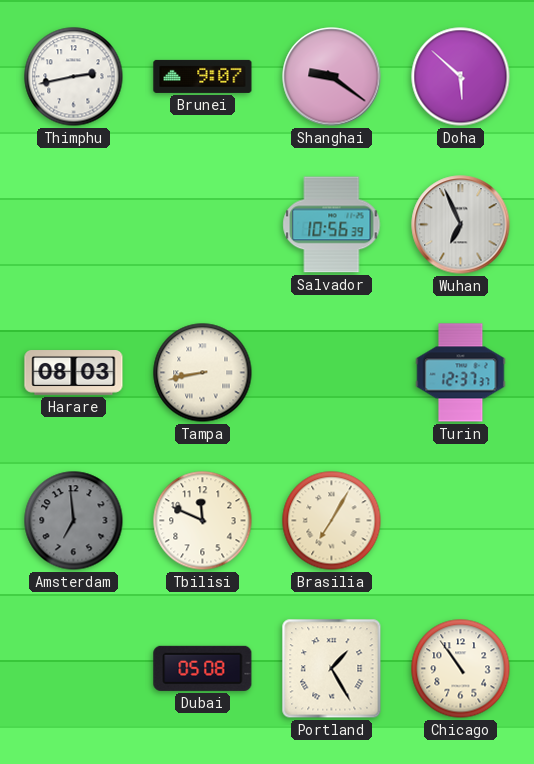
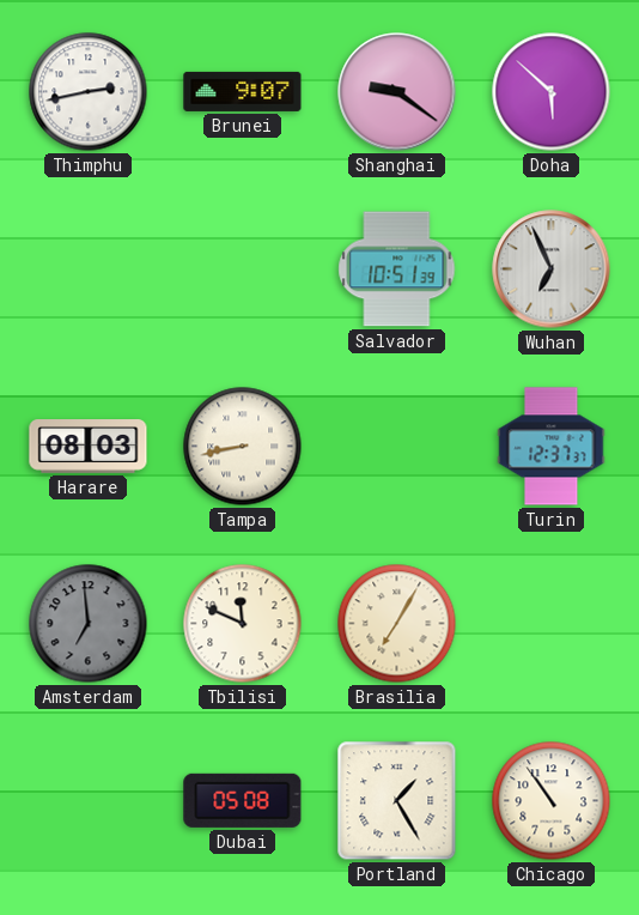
Salvador: 10:56 -> 10:51
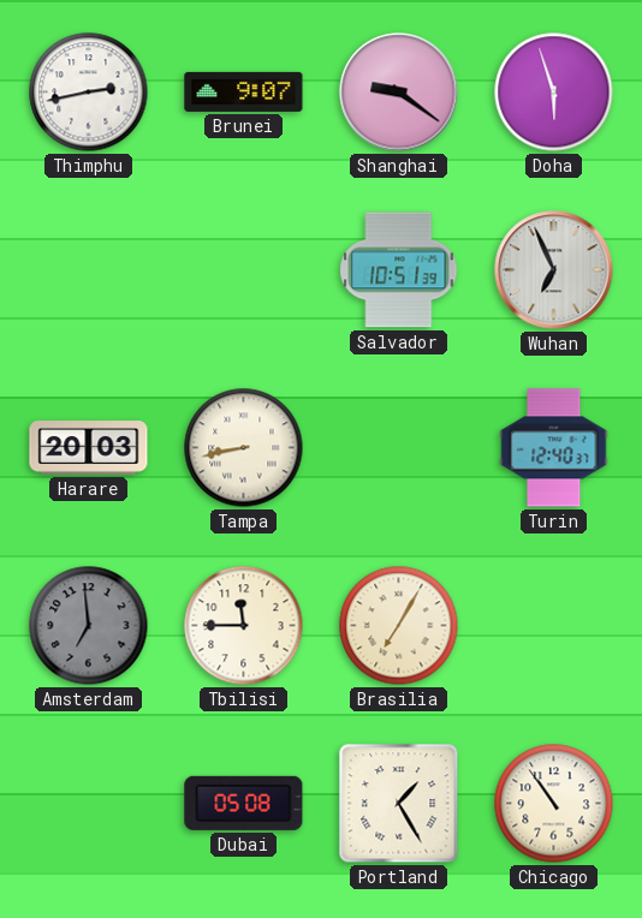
Doha: 5:52 -> 5:57
Harare: 08:03 -> 20:03
Turin: 12:37 -> 12:40
Tbilisi: 11:49 -> 11:45
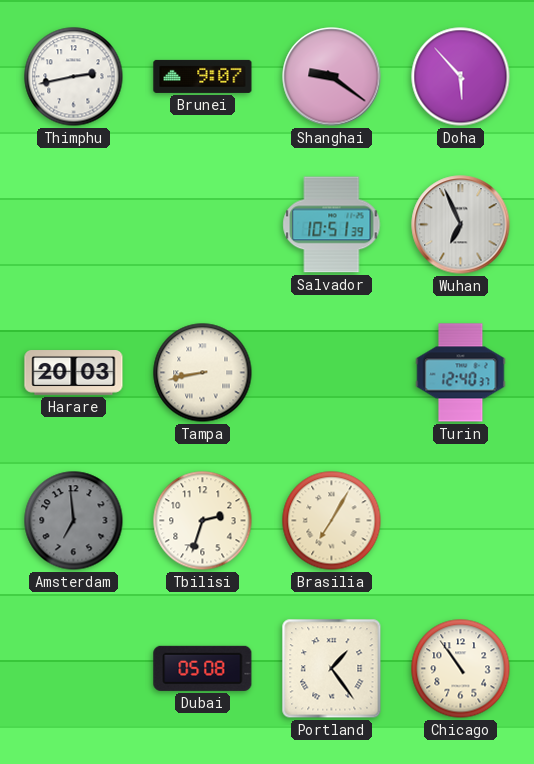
Doha: 5:57 -> 5:53
Tbilisi: 11:45 -> 2:33
Portland: 1:25 -> 1:24
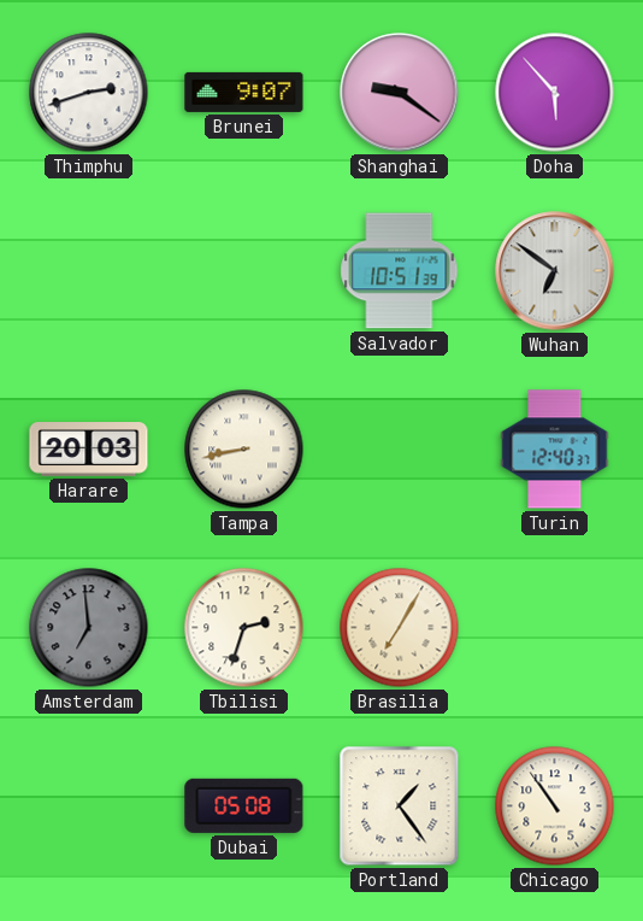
Thimphu: 2:43 -> 2:42
Wuhan: 6:56 -> 6:51
